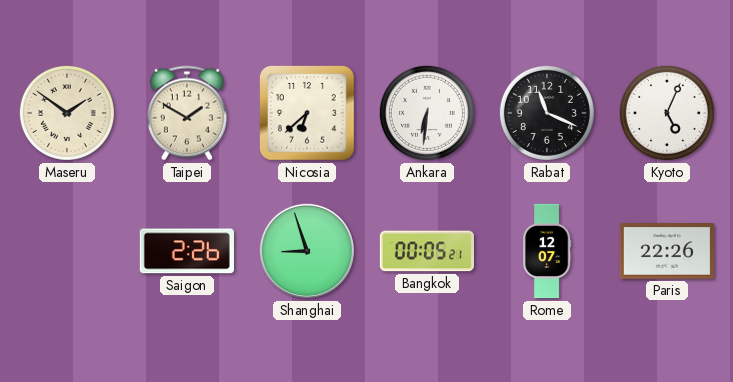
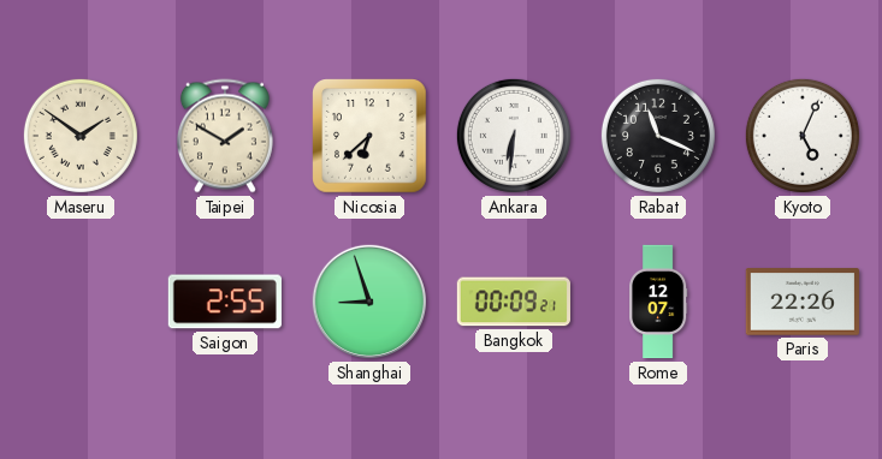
Saigon: 2:26 -> 2:55
Bangkok: 00:05 -> 00:09
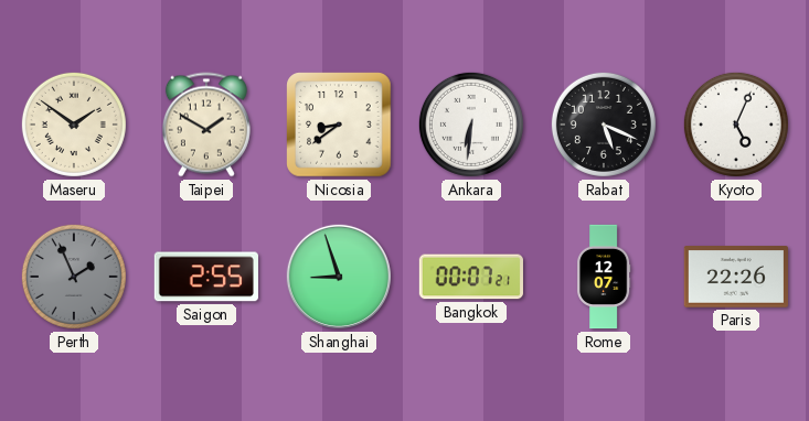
Nicosia: 6:38 -> 8:39
Rabat: 11:19 -> 5:19
Perth: none -> 1:56
Bangkok: 00:09 -> 00:07
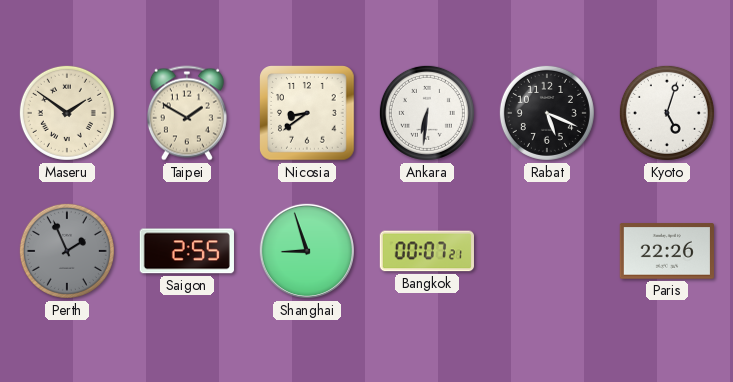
Kyoto: 5:04 -> 5:03
Rome: 12:07 -> none
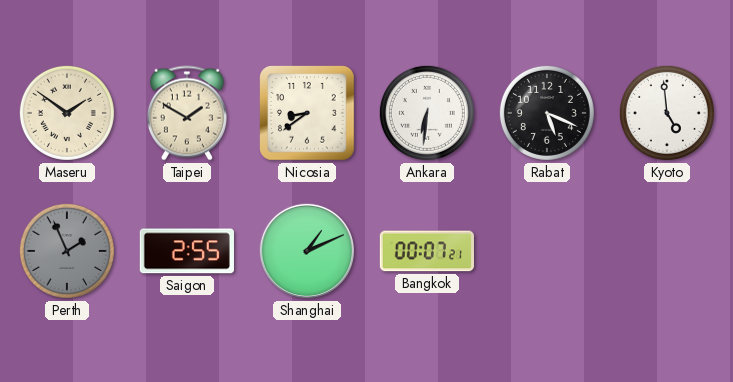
Kyoto: 5:03 -> 4:59
Shanghai: 8:57 -> 1:11
Paris: 22:26 -> none
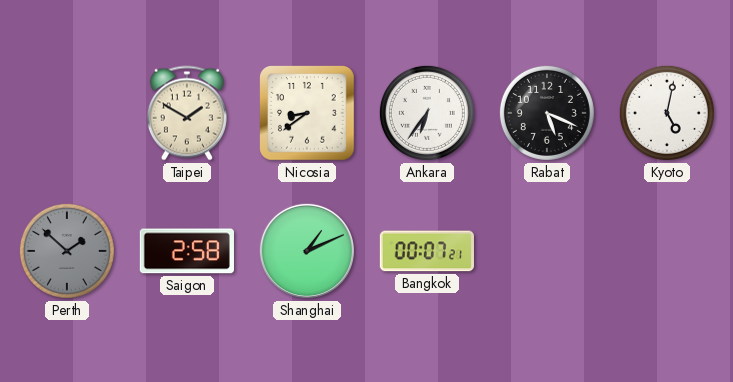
Maseru: 1:51 -> none
Ankara: 6:31 -> 6:36
Kyoto: 4:59 -> 5:02
Perth: 1:56 -> 1:52
Saigon: 2:55 -> 2:58
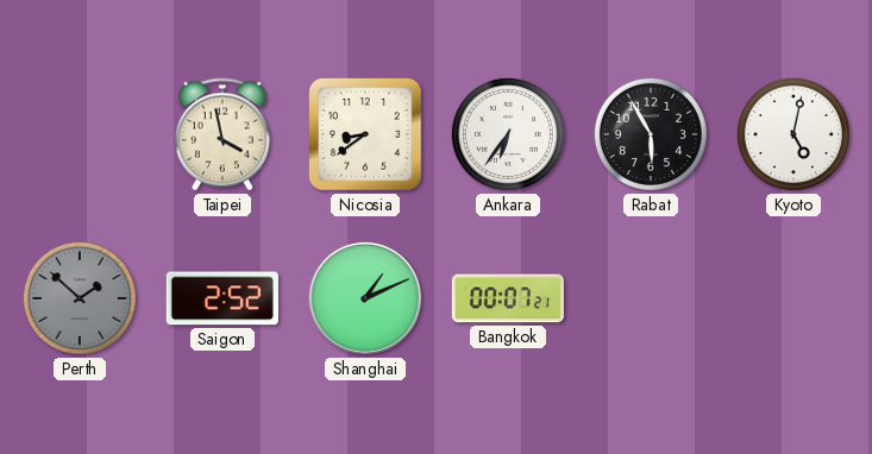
Taipei: 1:50 -> 3:58
Rabat: 5:19 -> 5:55
Saigon: 2:58 -> 2:52
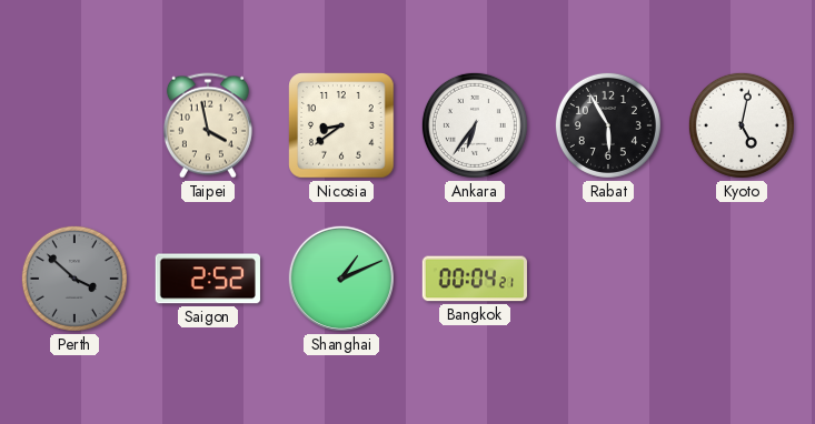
Perth: 1:52 -> 3:52
Bangkok: 00:07 -> 00:04
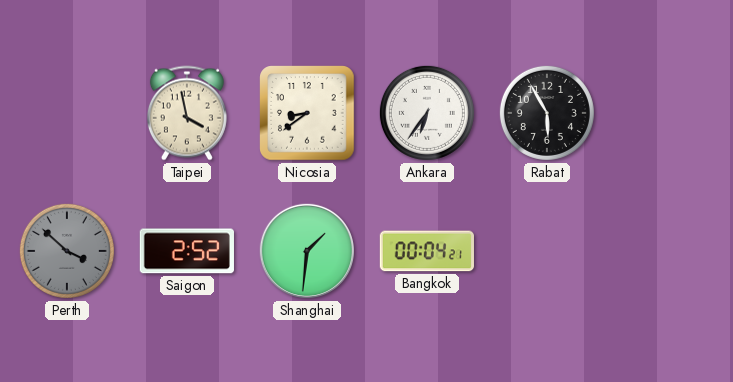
Kyoto: 5:02 -> none
Shanghai: 1:11 -> 1:31
